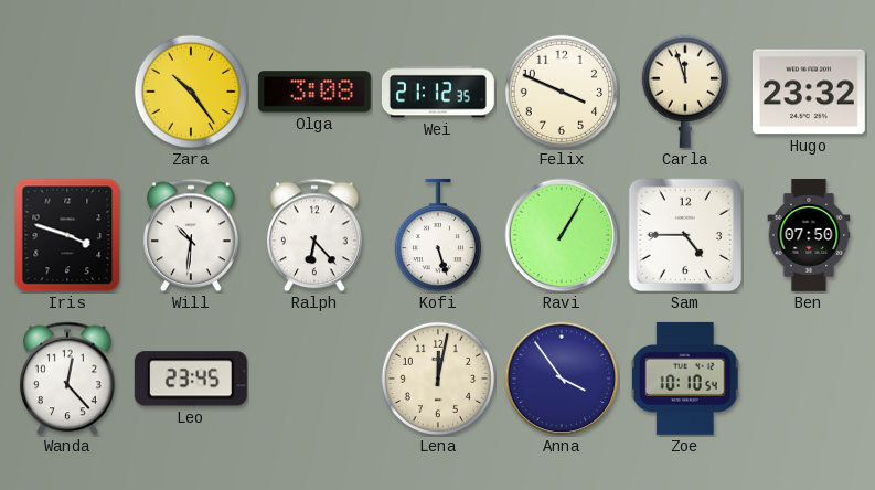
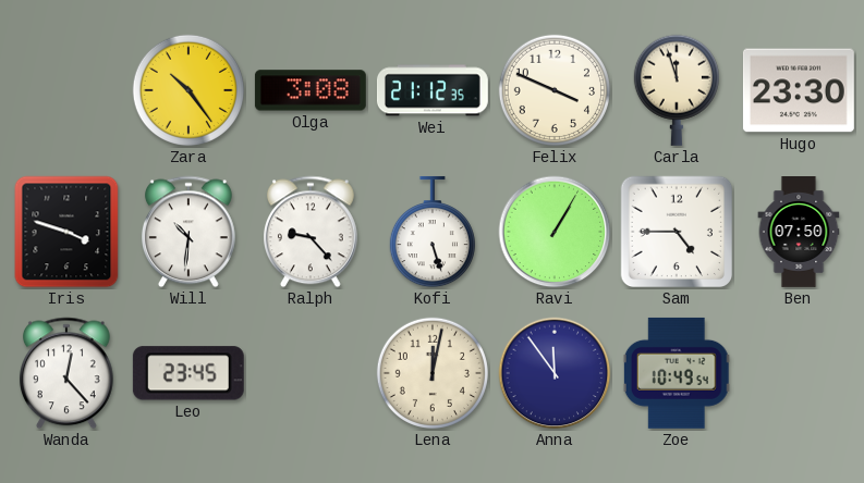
Hugo: 23:32 -> 23:30
Ralph: 6:23 -> 9:23
Anna: 3:54 -> 11:54
Zoe: 10:10 -> 10:49
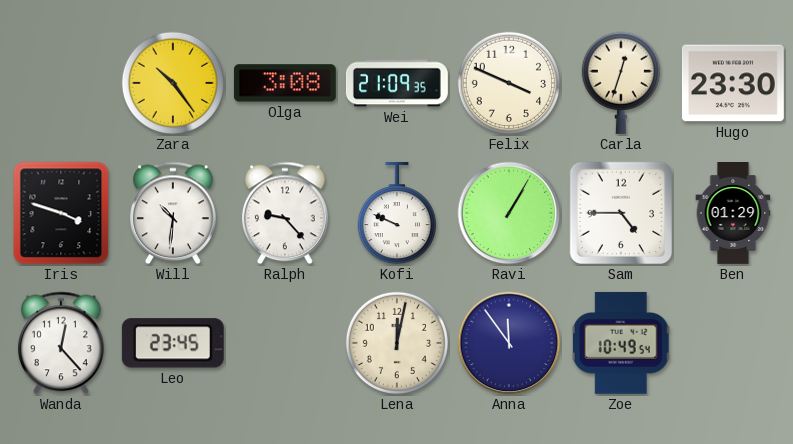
Wei: 21:12 -> 21:09
Carla: 11:57 -> 12:33
Kofi: 5:27 -> 9:49
Ben: 07:50 -> 01:29
